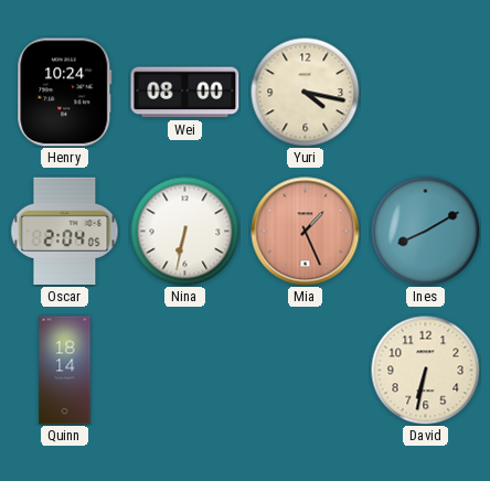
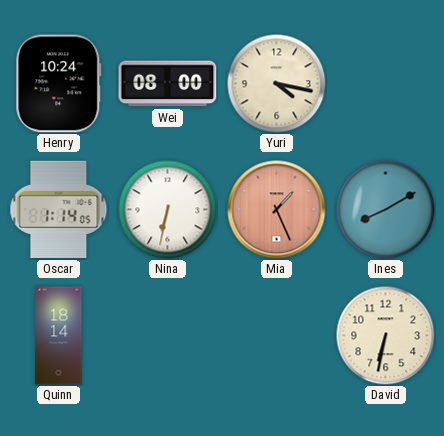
Oscar: 2:04 -> 1:14
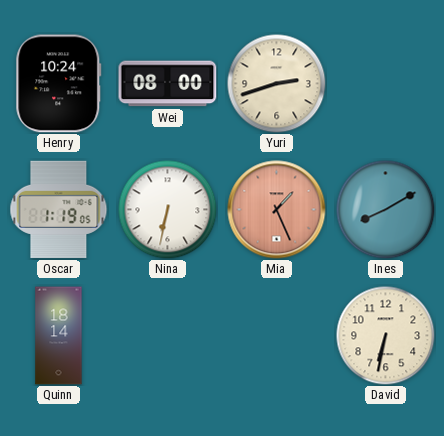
Yuri: 4:17 -> 2:42
Oscar: 1:14 -> 1:19
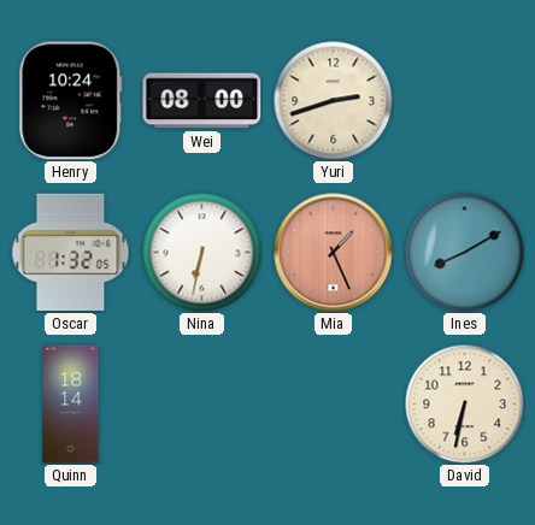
Oscar: 1:19 -> 1:32
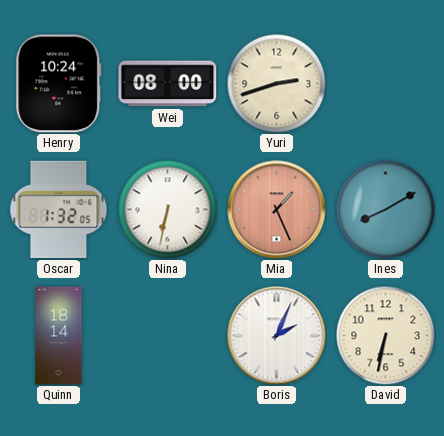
Boris: none -> 2:04
